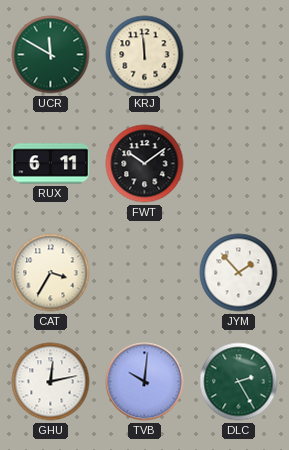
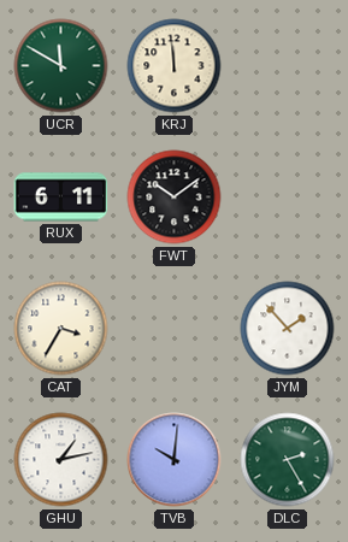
GHU: 12:13 -> 1:13
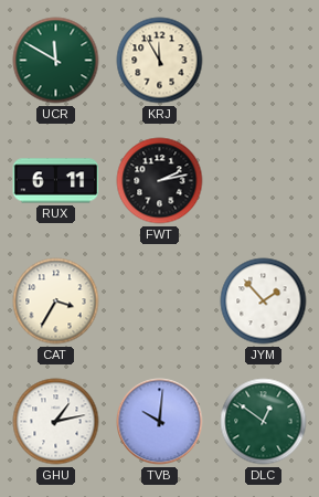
KRJ: 11:59 -> 11:55
FWT: 10:09 -> 2:13
DLC: 2:25 -> 12:51
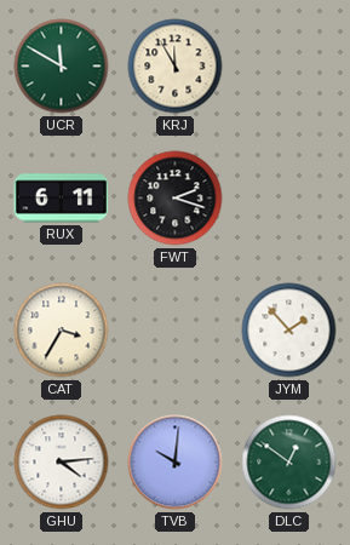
FWT: 2:13 -> 2:18
GHU: 1:13 -> 4:14
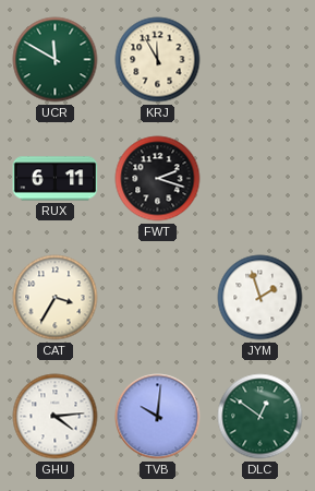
JYM: 1:53 -> 1:57
